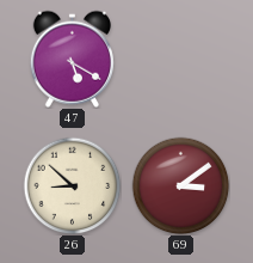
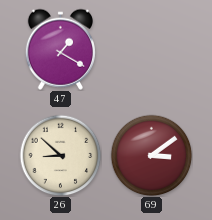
47: 5:20 -> 1:20
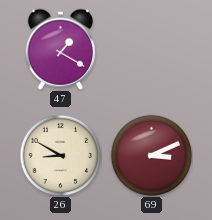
26: 8:52 -> 8:50
69: 3:09 -> 3:11
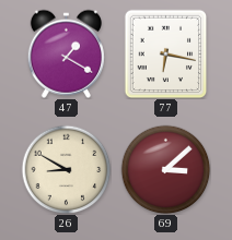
77: none -> 6:17
69: 3:11 -> 3:08
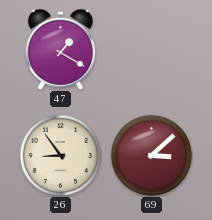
77: 6:17 -> none
26: 8:50 -> 8:54
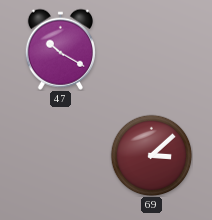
47: 1:20 -> 10:20
26: 8:54 -> none
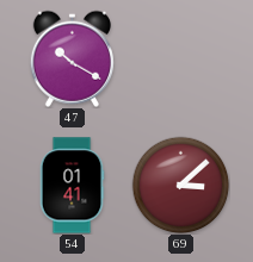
54: none -> 01:41
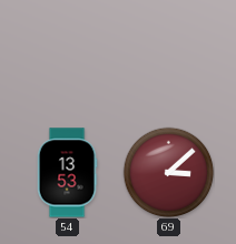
47: 10:20 -> none
54: 01:41 -> 13:53
